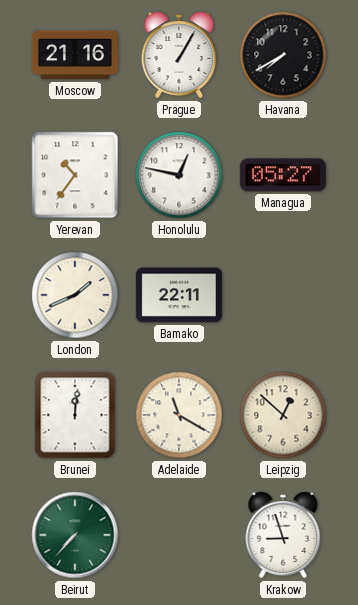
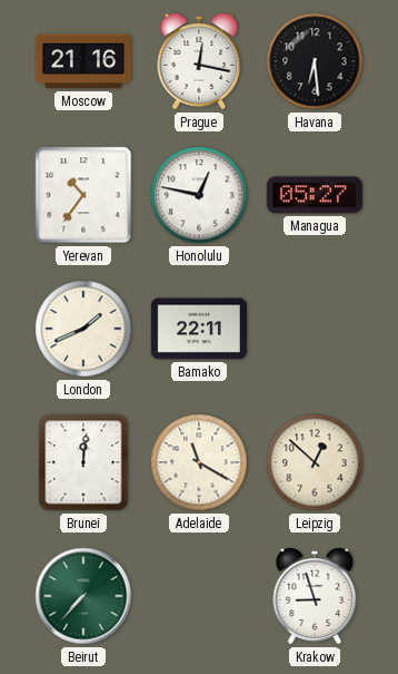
Prague: 1:05 -> 12:17
Havana: 7:40 -> 6:29
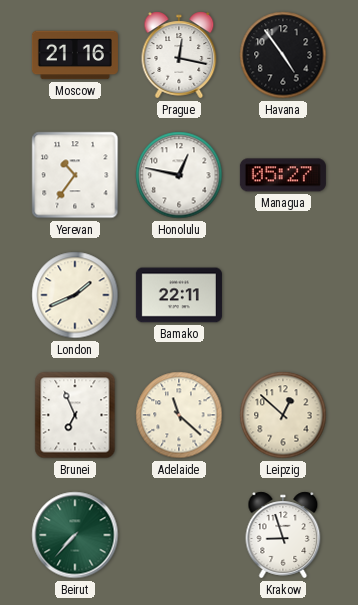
Havana: 6:29 -> 4:54
Brunei: 12:01 -> 6:56
Adelaide: 11:20 -> 11:22
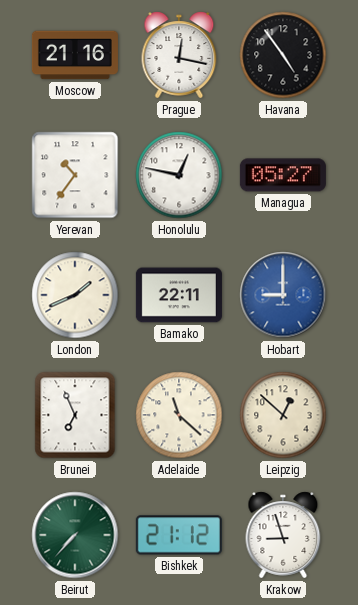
Hobart: none -> 9:00
Bishkek: none -> 21:12
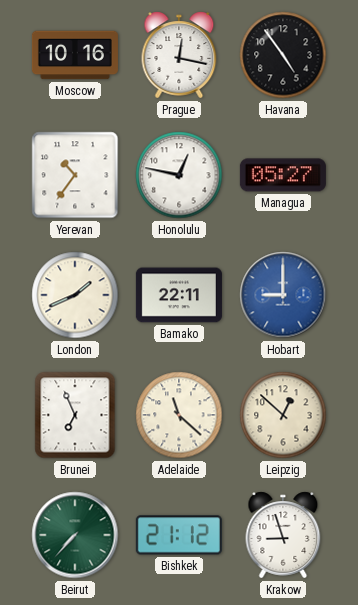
Moscow: 21:16 -> 10:16
